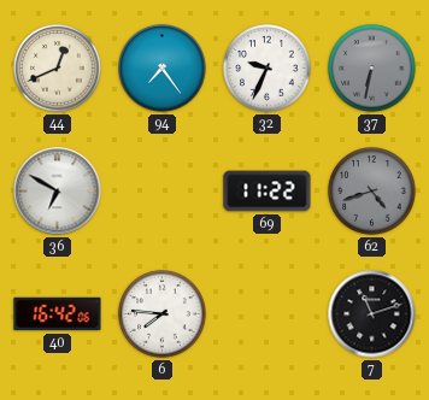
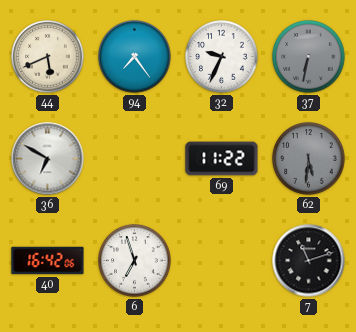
44: 12:41 -> 5:41
62: 4:42 -> 5:31
6: 7:46 -> 6:57
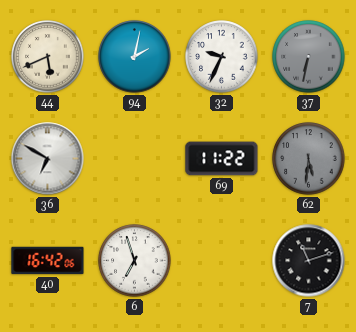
94: 7:24 -> 2:02
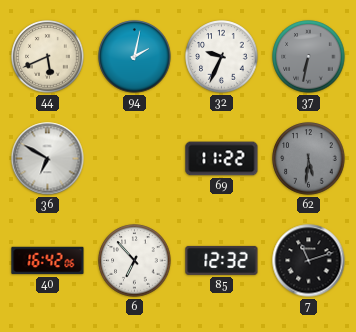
6: 6:57 -> 6:53
85: none -> 12:32
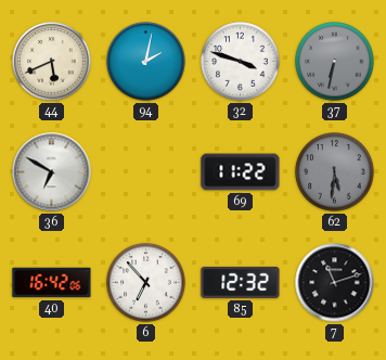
32: 9:34 -> 3:48
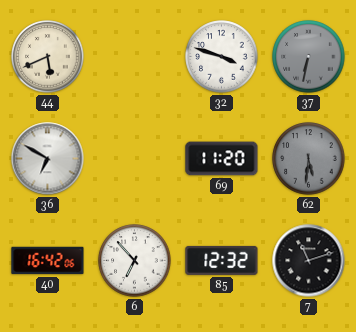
94: 2:02 -> none
69: 11:22 -> 11:20
